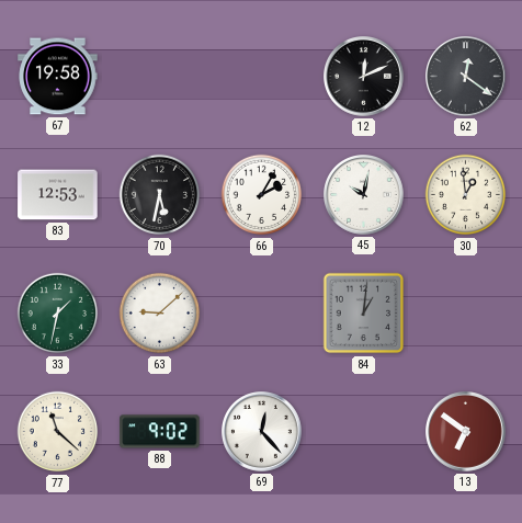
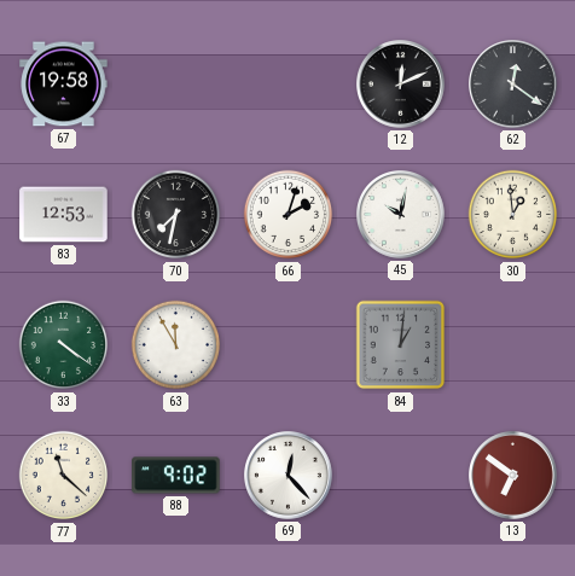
70: 5:32 -> 7:32
66: 2:05 -> 2:03
33: 1:32 -> 4:21
63: 9:08 -> 11:55
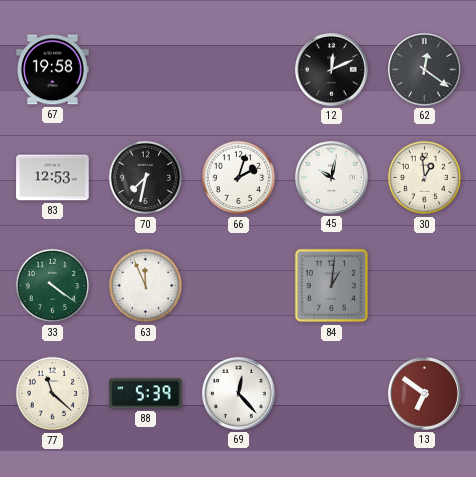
63: 11:55 -> 11:56
88: 9:02 -> 5:39
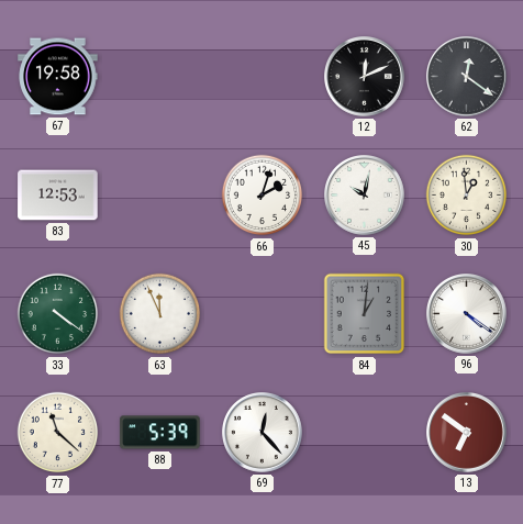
70: 7:32 -> none
96: none -> 4:21
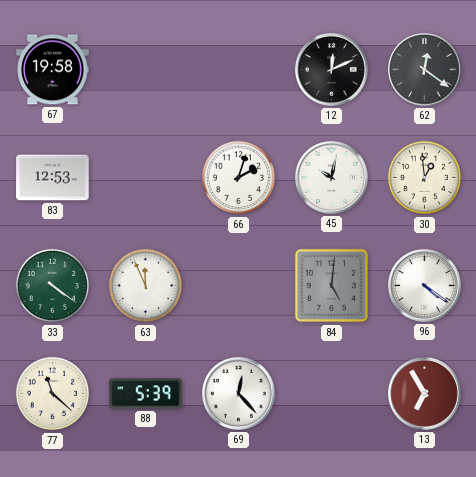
84: 1:01 -> 5:01
13: 6:51 -> 6:55
